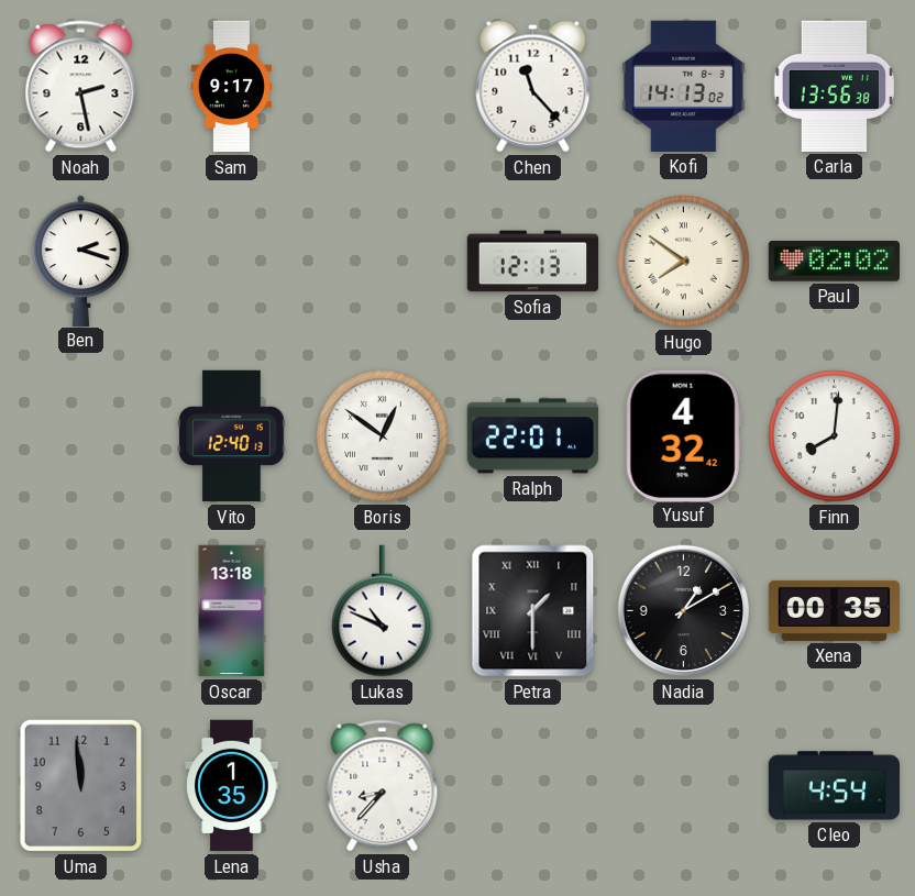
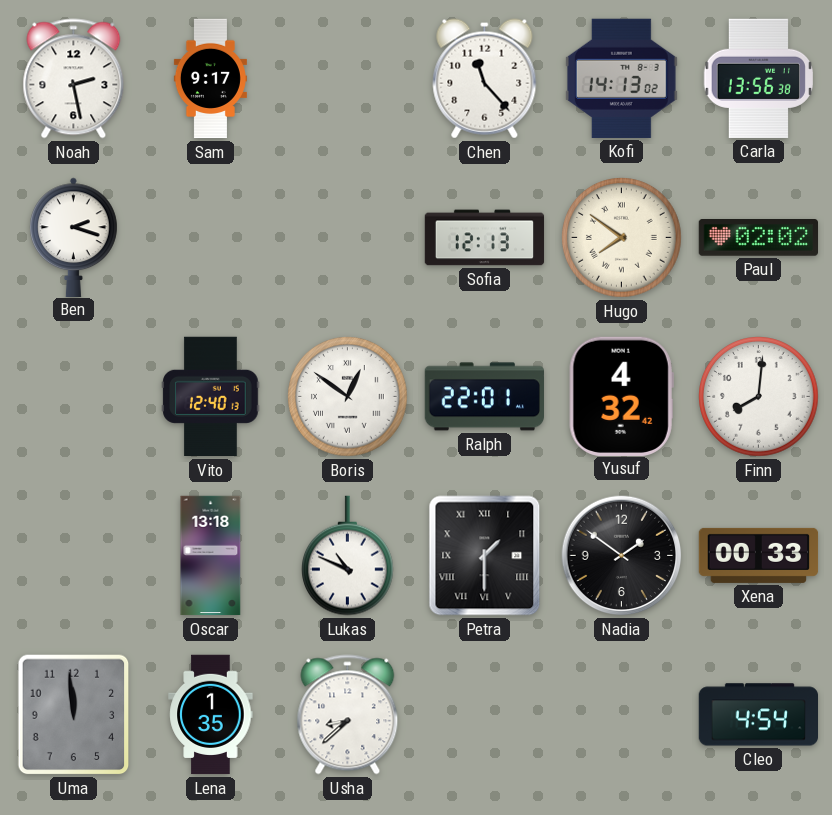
Nadia: 1:10 -> 1:51
Xena: 00:35 -> 00:33
Usha: 8:37 -> 8:38
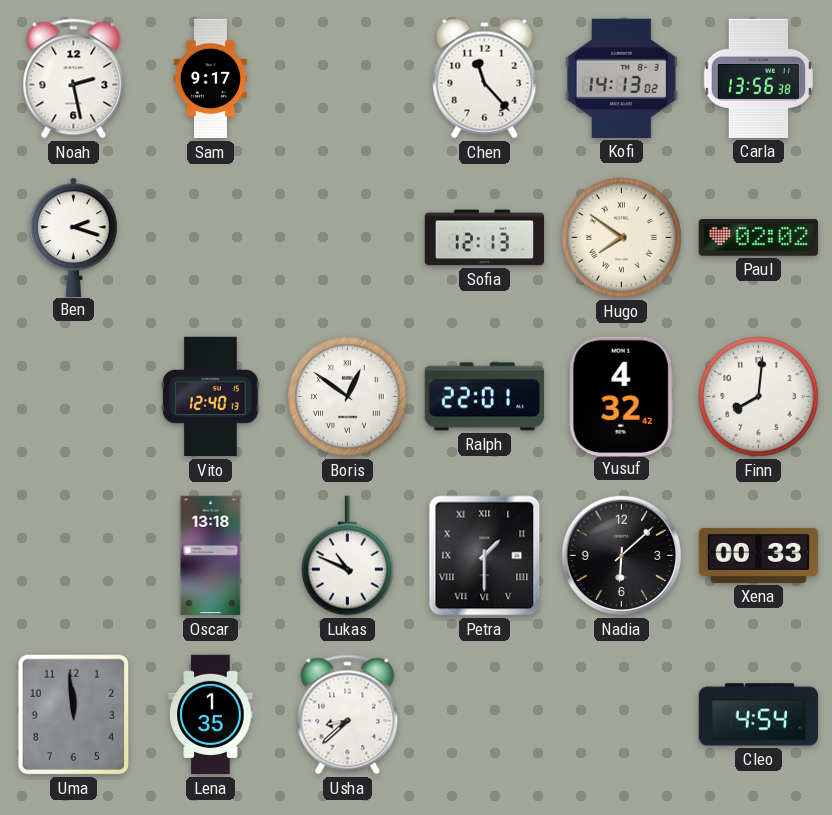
Nadia: 1:51 -> 6:08
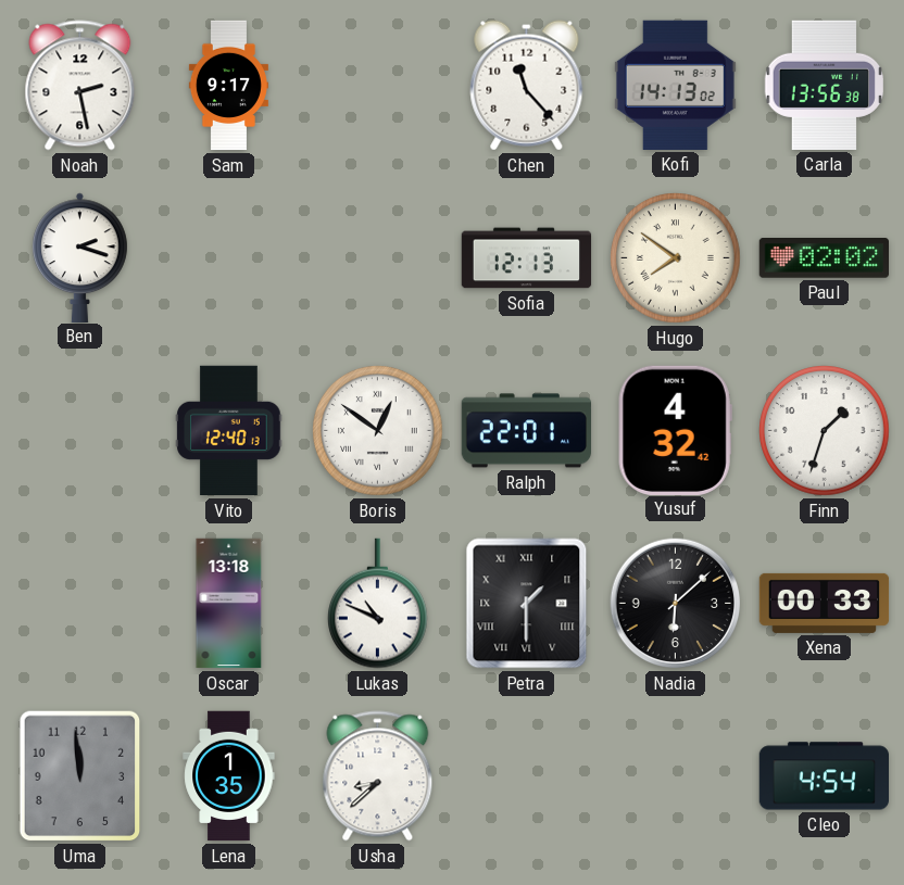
Finn: 8:01 -> 1:33
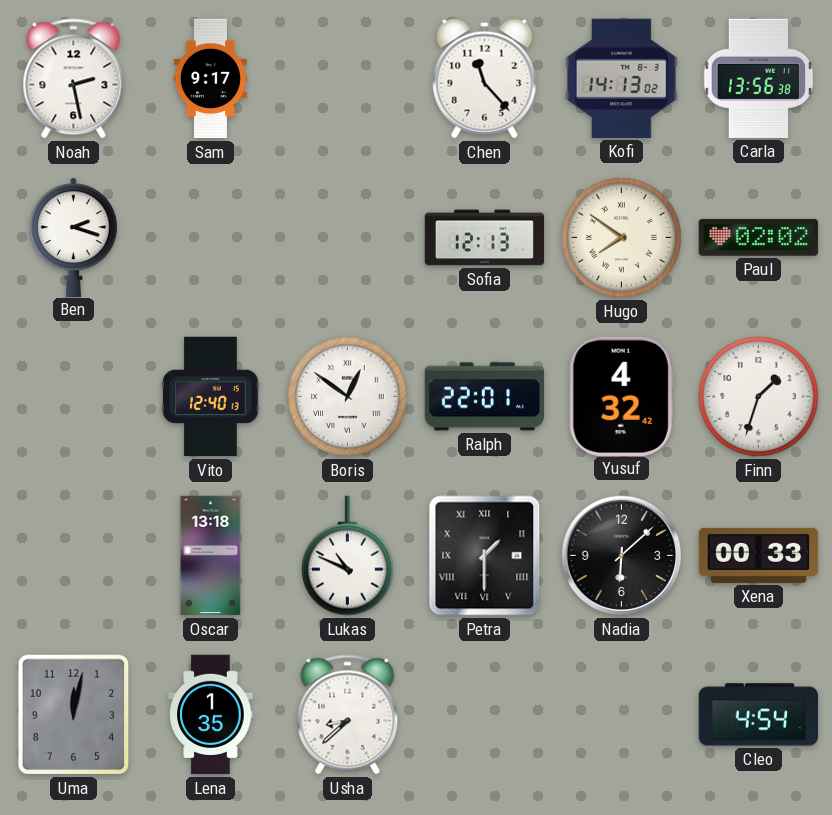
Uma: 11:59 -> 12:02
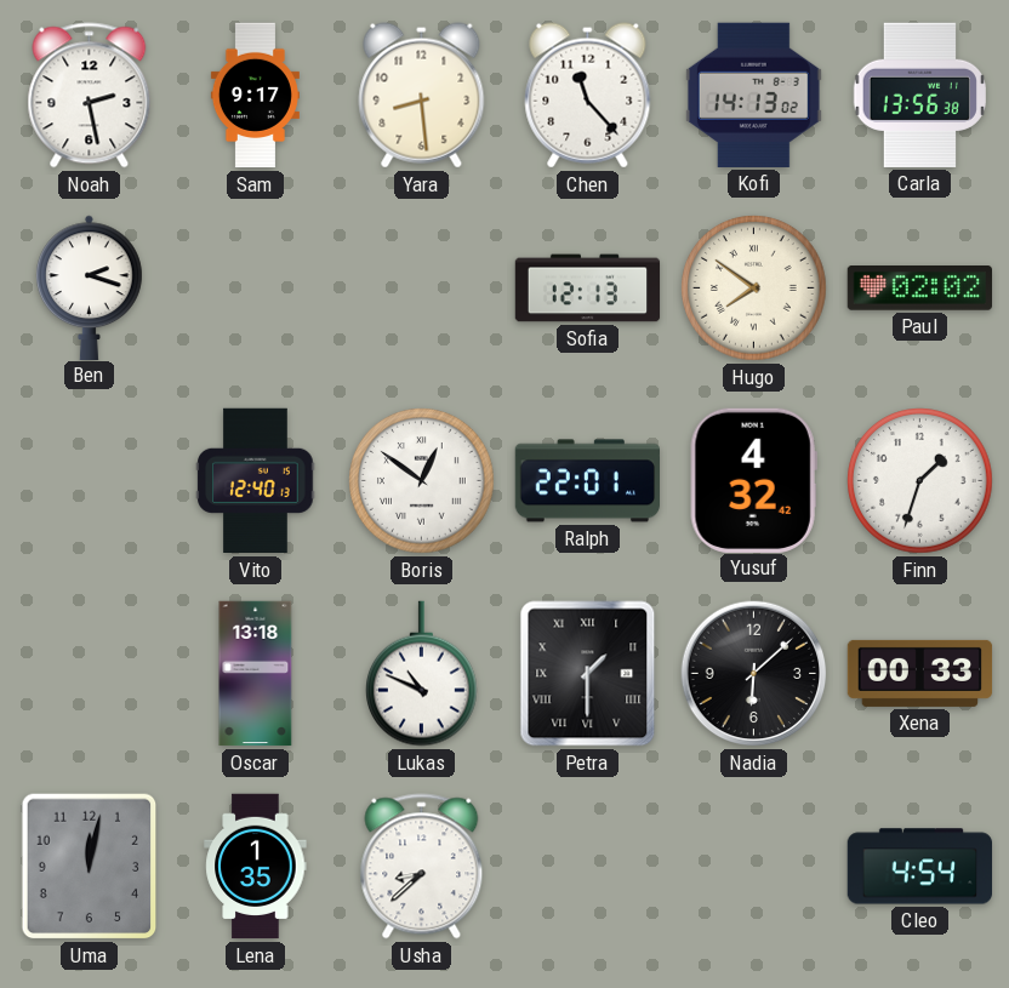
Yara: none -> 8:29
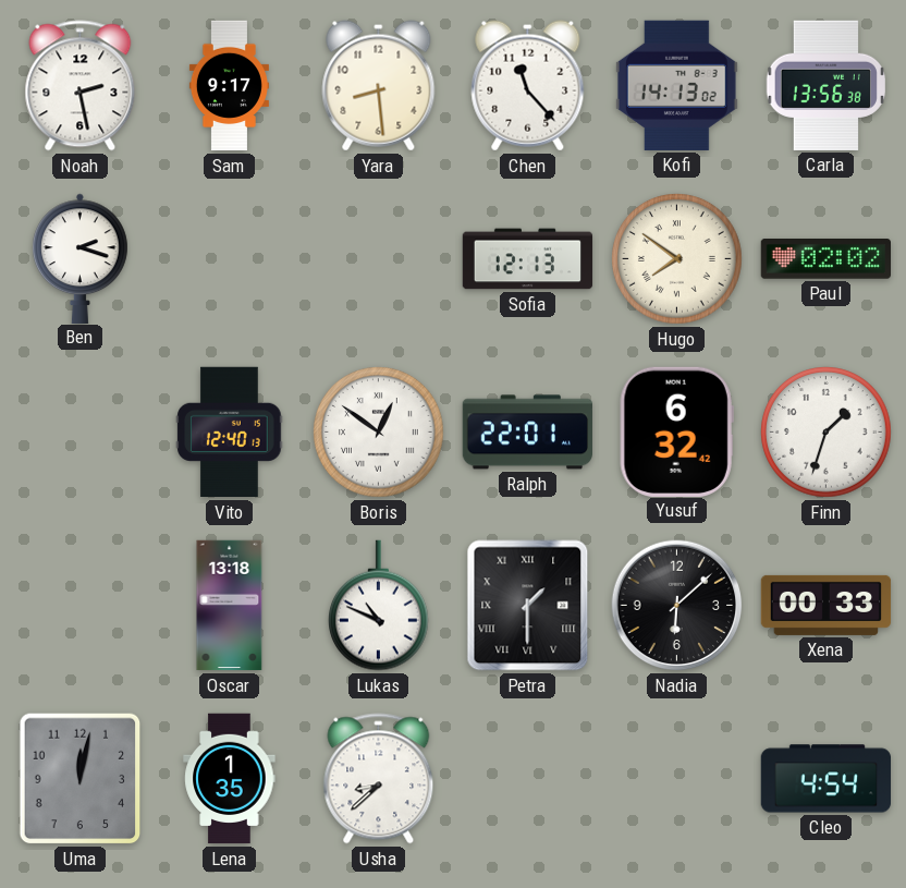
Yusuf: 4:32 -> 6:32
